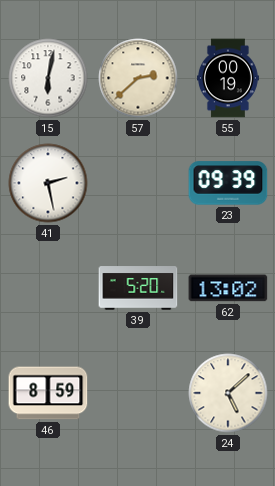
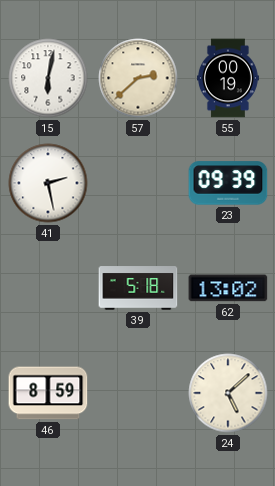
39: 5:20 -> 5:18
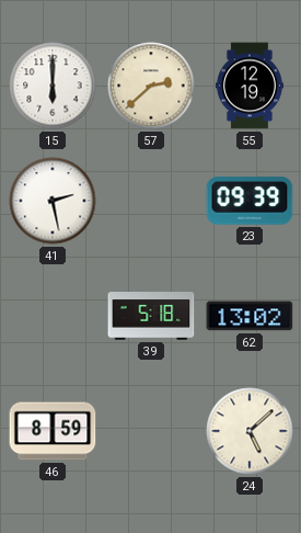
15: 6:02 -> 6:00
55: 00:19 -> 12:19
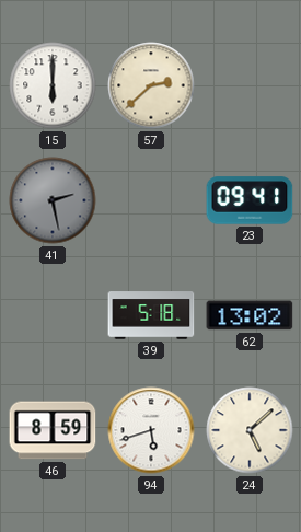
55: 12:19 -> none
41 dial: white -> grey
23: 09:39 -> 09:41
94: none -> 5:42
